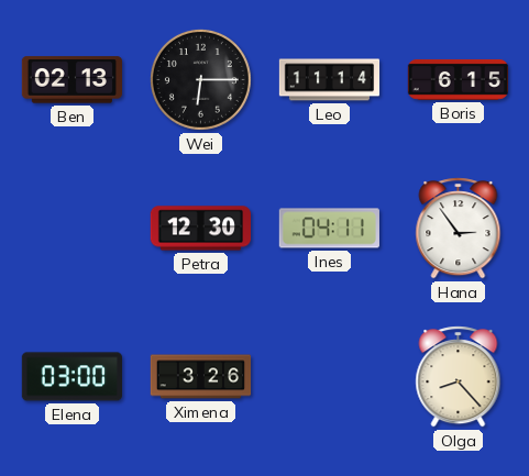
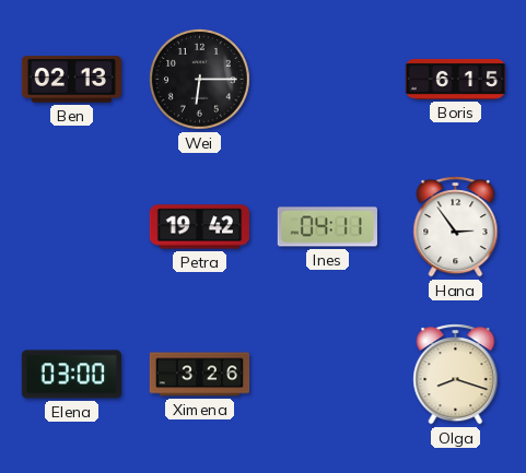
Leo: 11:14 -> none
Petra: 12:30 -> 19:42
Olga: 8:23 -> 8:18
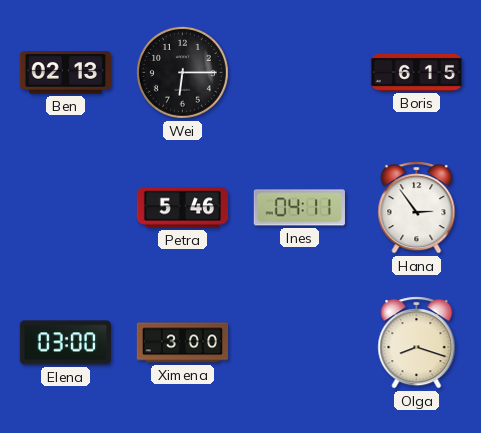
Petra: 19:42 -> 5:46
Ximena: 3:26 -> 3:00
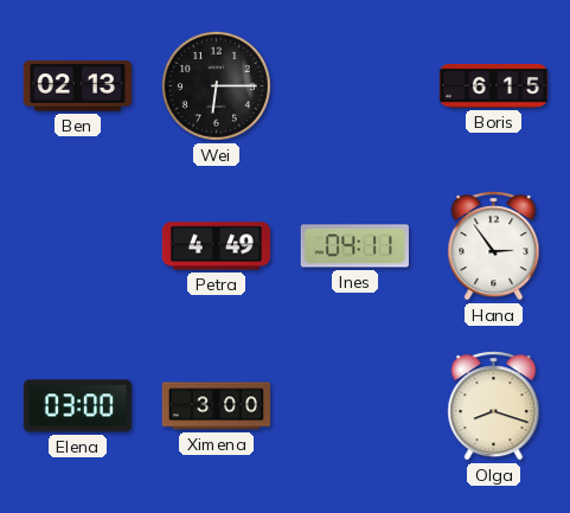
Petra: 5:46 -> 4:49
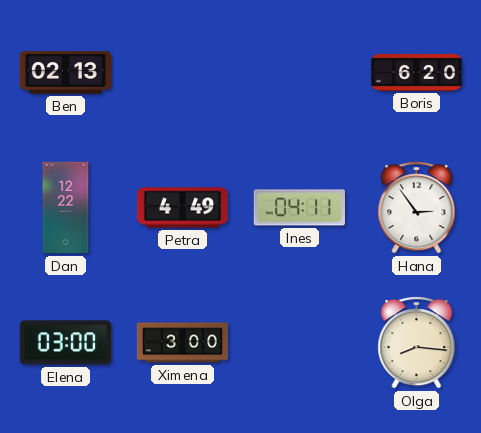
Wei: 6:15 -> none
Boris: 6:15 -> 6:20
Dan: none -> 12:22
Olga: 8:18 -> 8:16
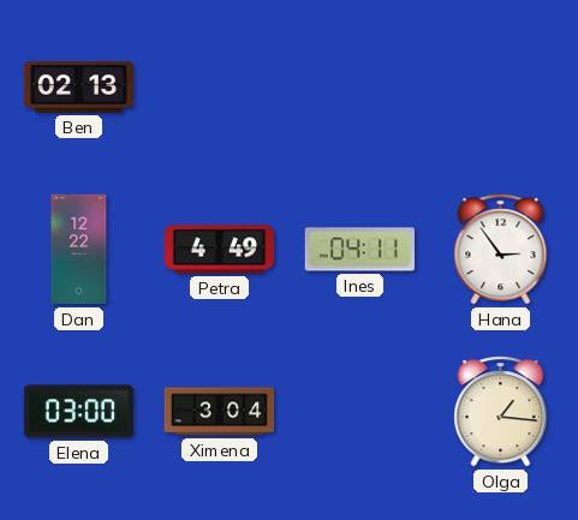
Boris: 6:20 -> none
Ximena: 3:00 -> 3:04
Olga: 8:16 -> 1:16
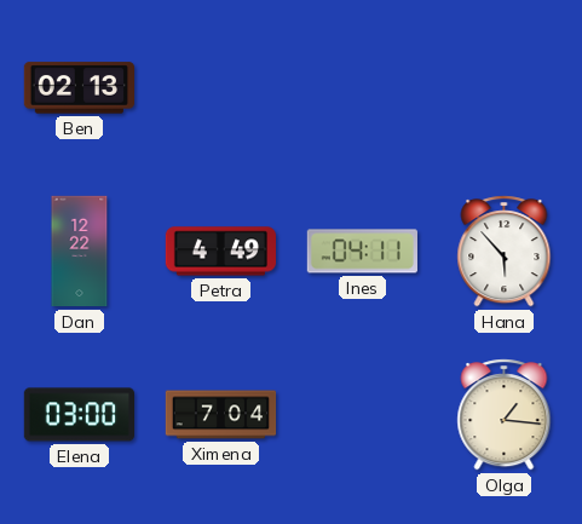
Hana: 2:54 -> 5:53
Ximena: 3:04 -> 7:04
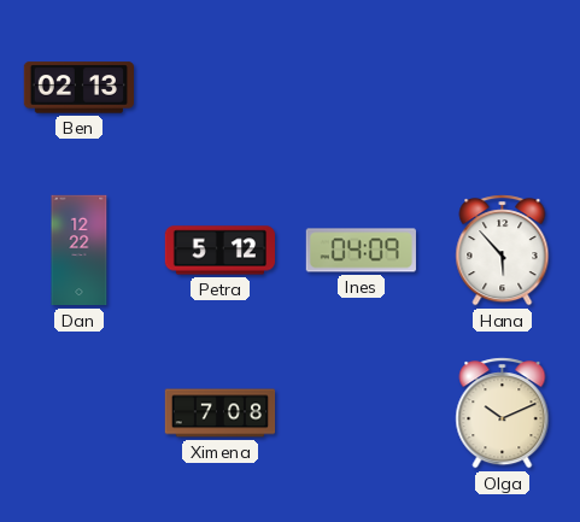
Petra: 4:49 -> 5:12
Ines: 04:11 -> 04:09
Elena: 03:00 -> none
Ximena: 7:04 -> 7:08
Olga: 1:16 -> 10:11
